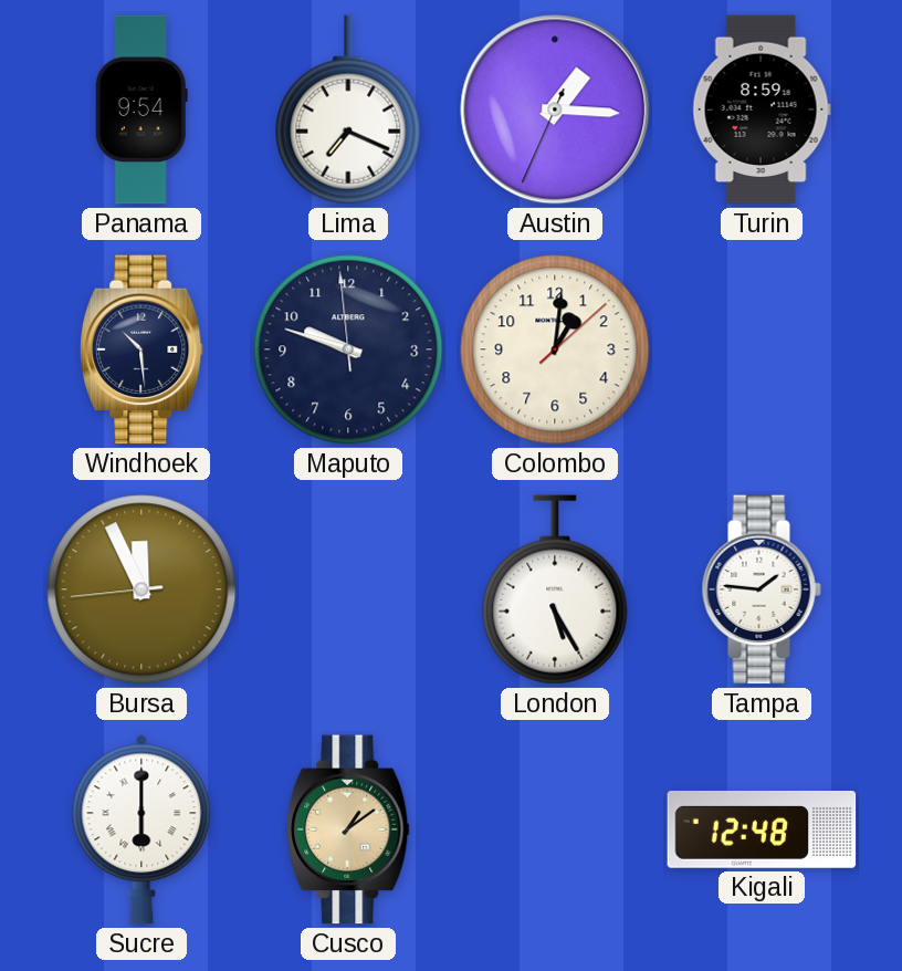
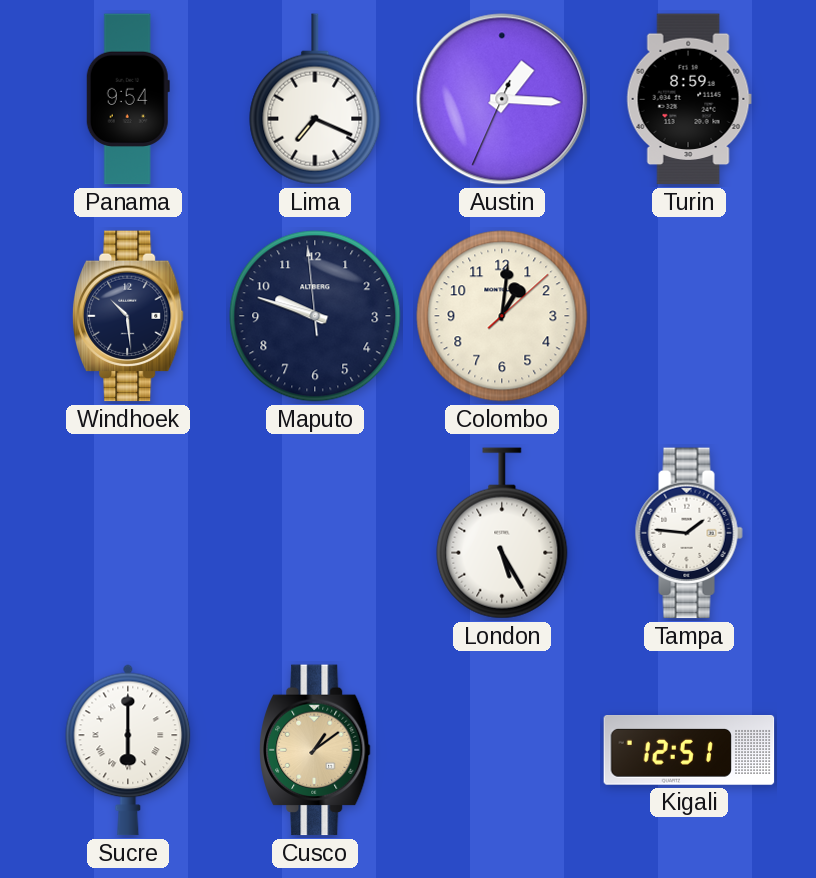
Bursa: 11:55 -> none
Kigali: 12:48 -> 12:51
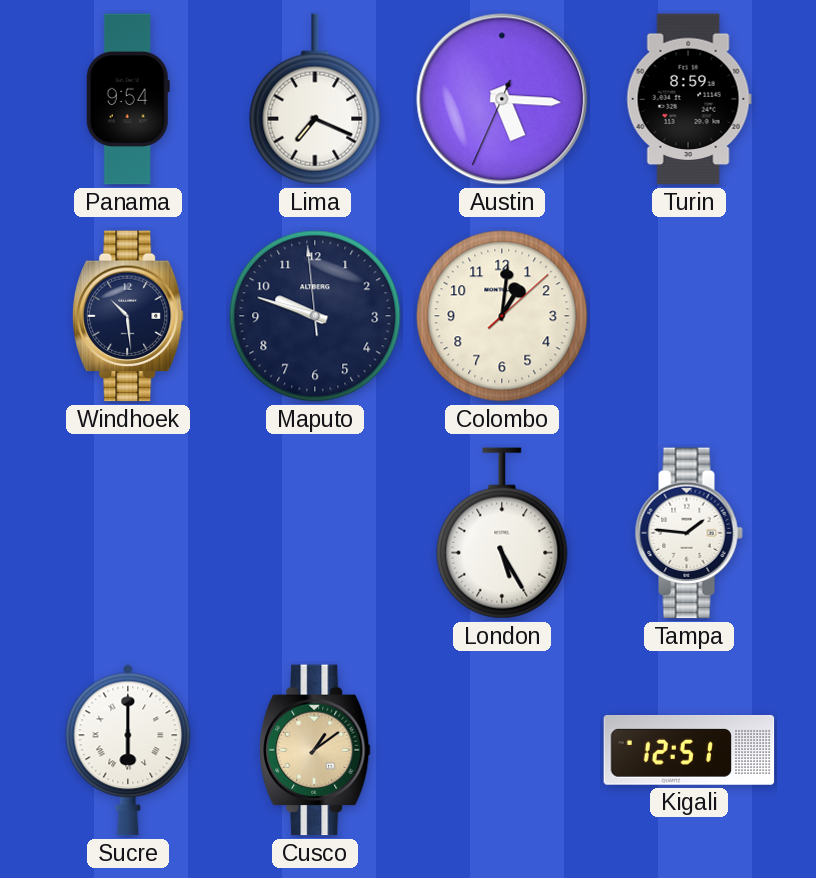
Austin: 1:15 -> 5:15
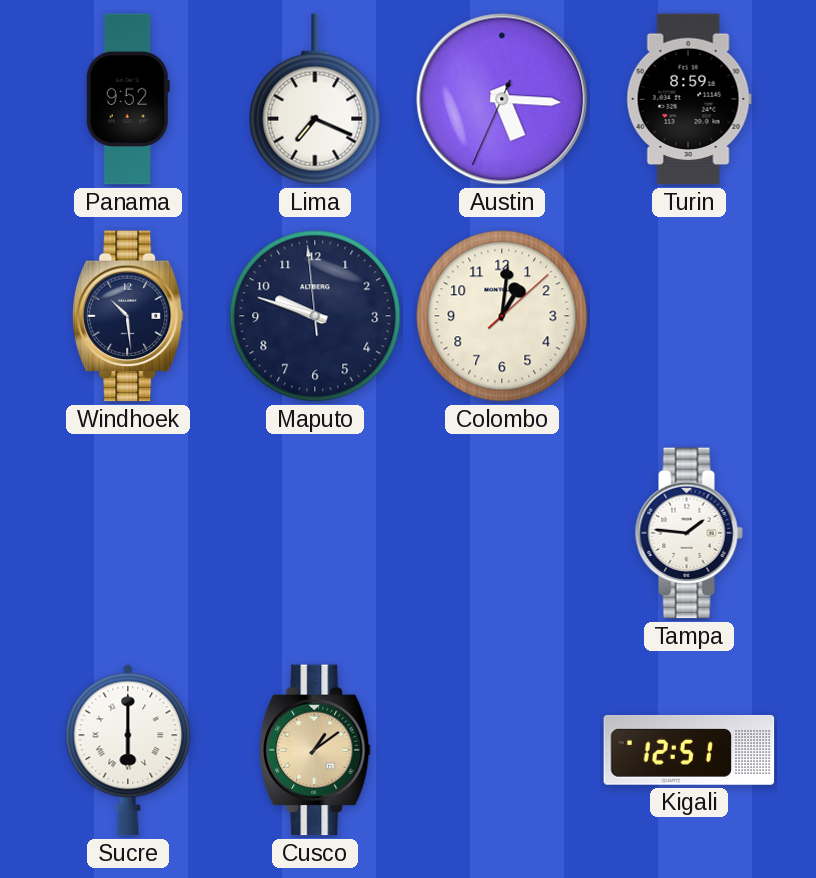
Panama: 9:54 -> 9:52
London: 5:25 -> none
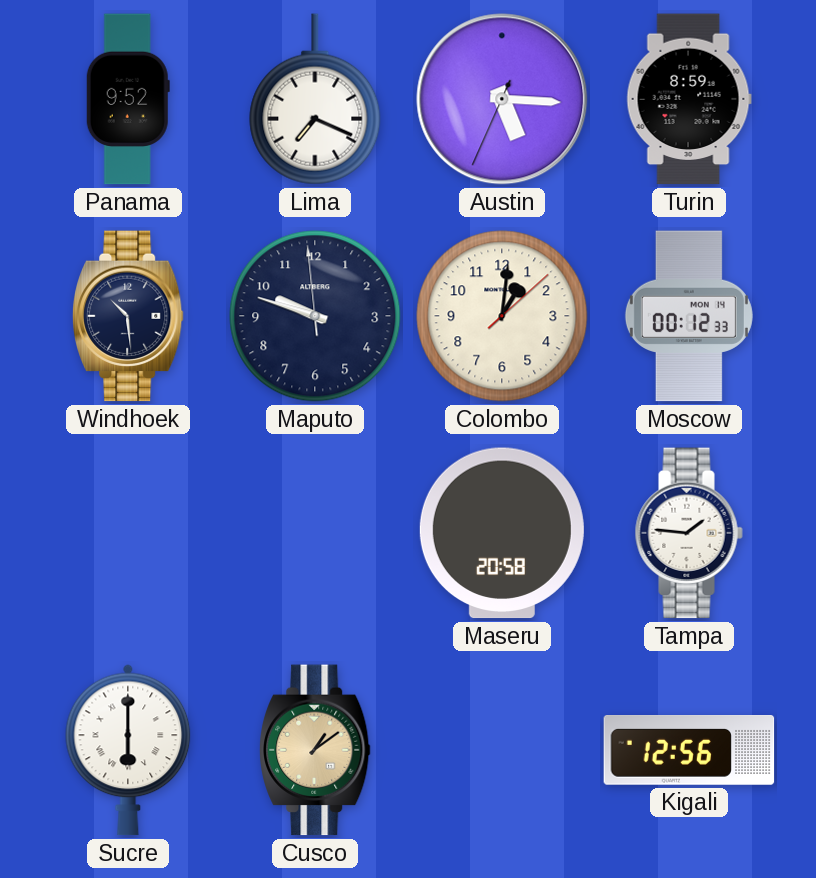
Moscow: none -> 00:12
Maseru: none -> 20:58
Kigali: 12:51 -> 12:56
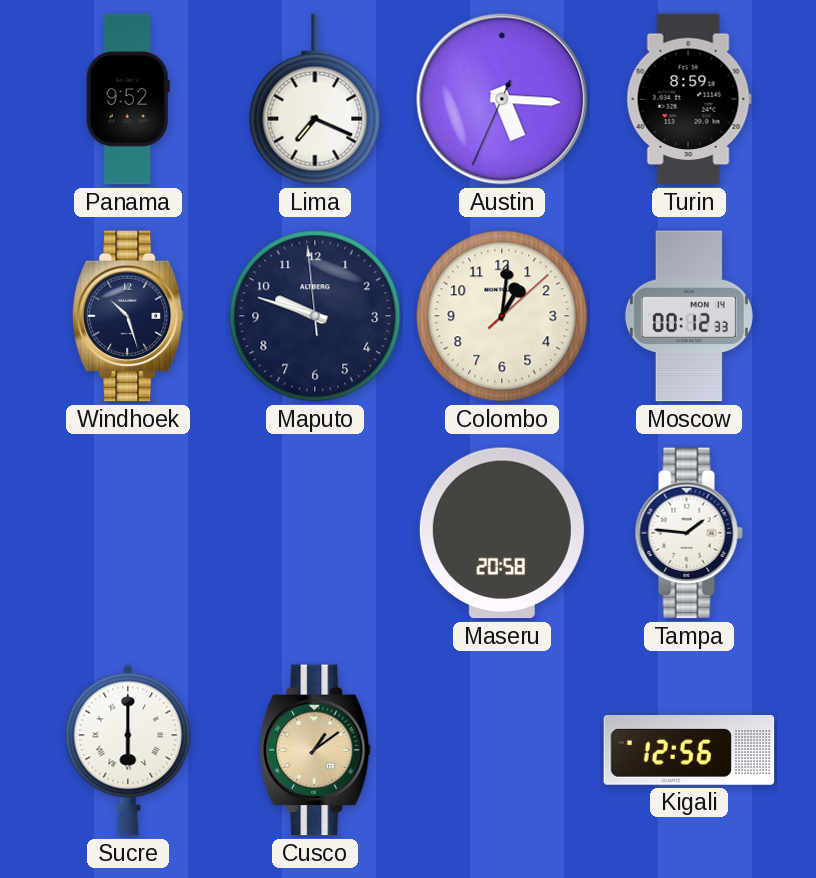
Windhoek: 10:29 -> 10:27
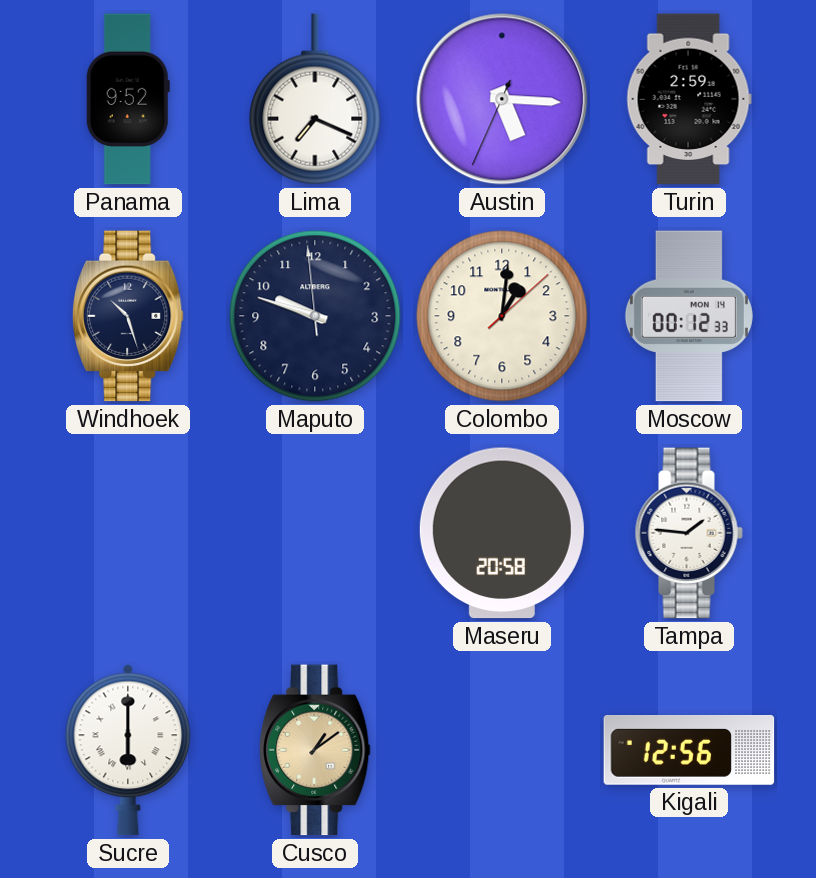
Turin: 8:59 -> 2:59
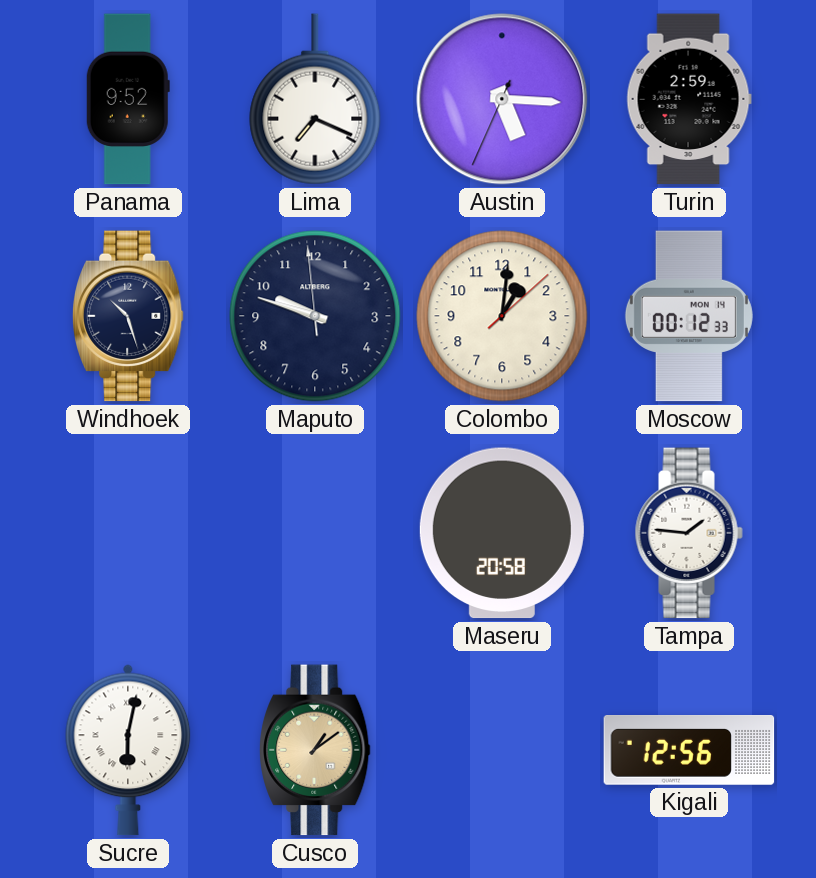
Sucre: 6:00 -> 6:02
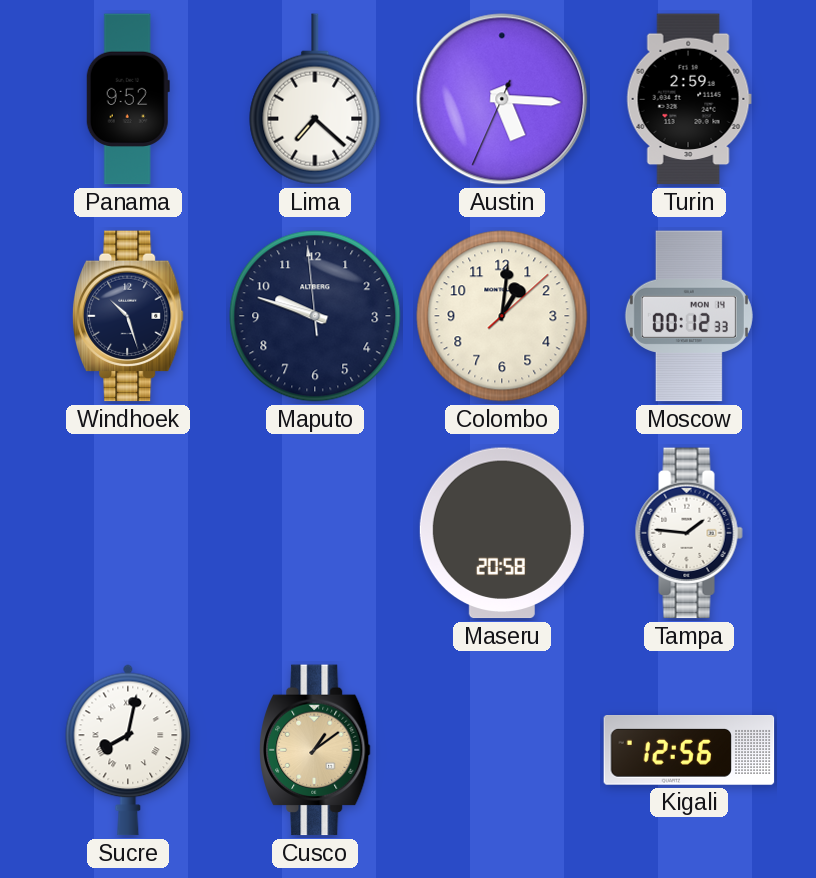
Lima: 7:19 -> 7:22
Sucre: 6:02 -> 8:02
